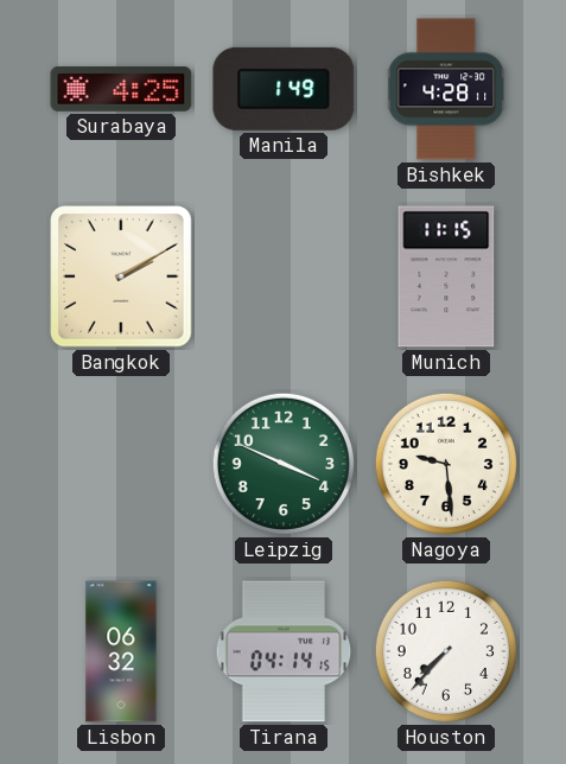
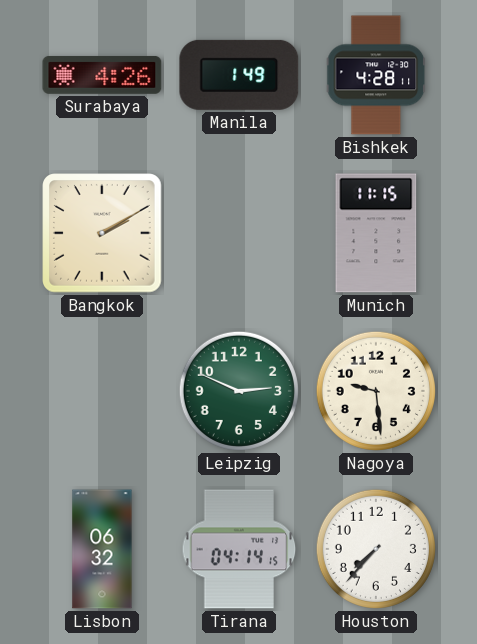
Surabaya: 4:25 -> 4:26
Leipzig: 3:49 -> 2:49
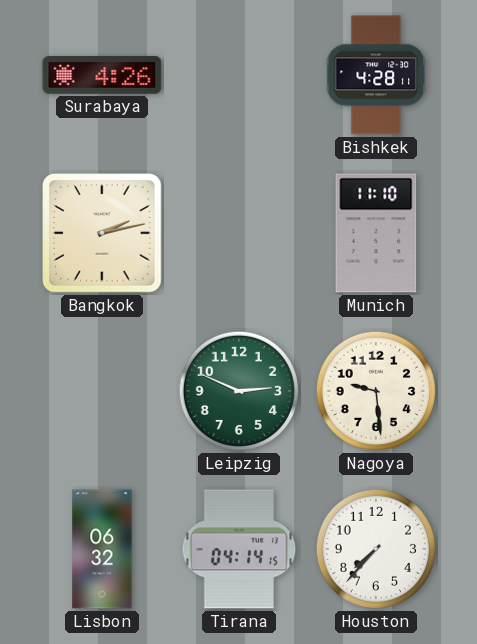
Manila: 1:49 -> none
Bangkok: 2:10 -> 2:13
Munich: 11:15 -> 11:10
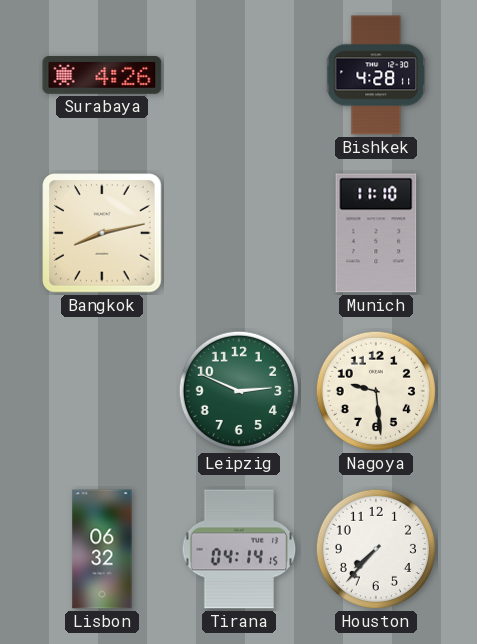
Bangkok: 2:13 -> 8:13
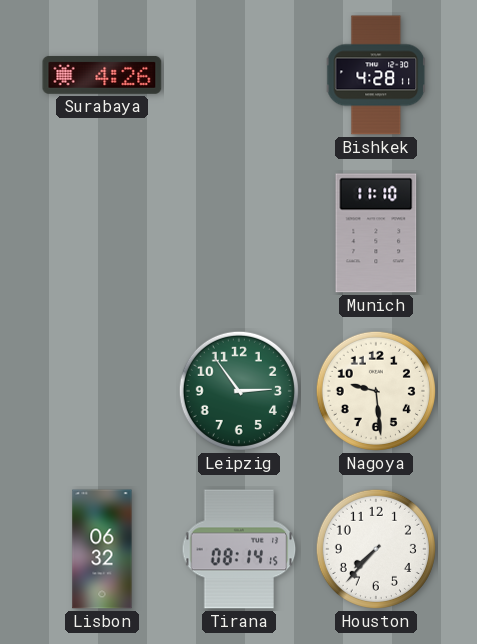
Bangkok: 8:13 -> none
Leipzig: 2:49 -> 2:54
Tirana: 04:14 -> 08:14
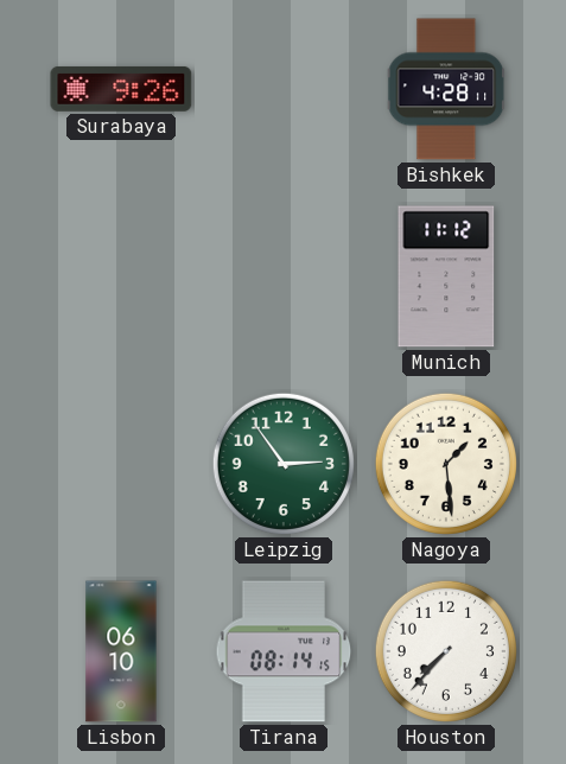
Surabaya: 4:26 -> 9:26
Munich: 11:10 -> 11:12
Nagoya: 9:29 -> 1:29
Lisbon: 06:32 -> 06:10
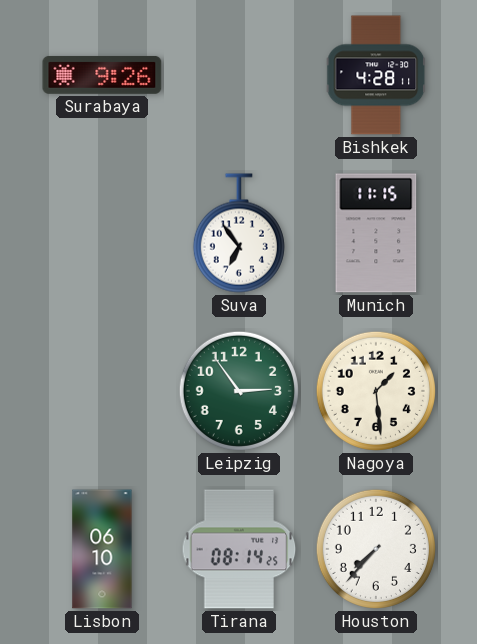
Suva: none -> 6:54
Munich: 11:12 -> 11:15
Tirana: 08:14:15 -> 08:14:25
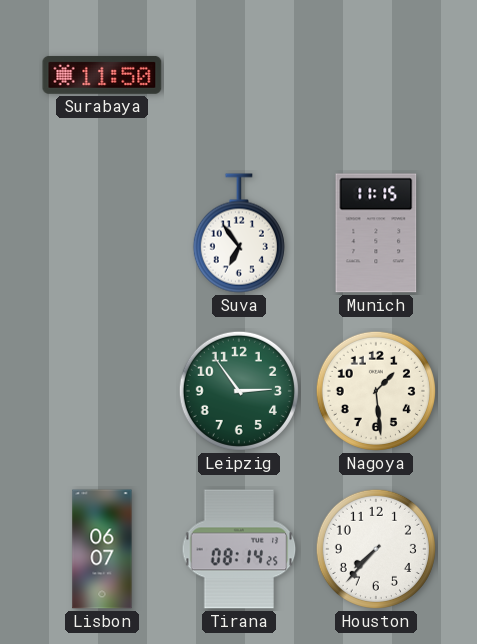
Surabaya: 9:26 -> 11:50
Bishkek: 4:28 -> none
Lisbon: 06:10 -> 06:07
